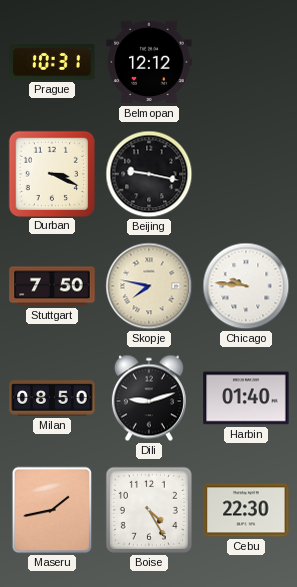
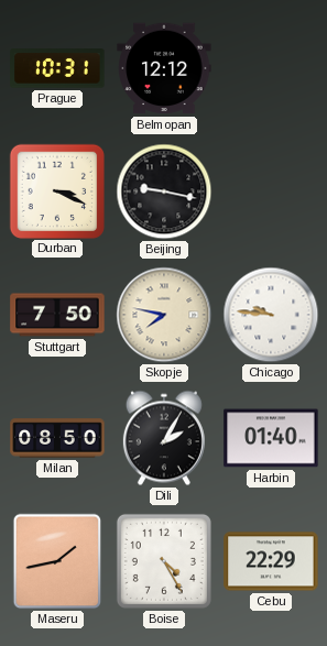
Dili: 9:12 -> 2:05
Cebu: 22:30 -> 22:29
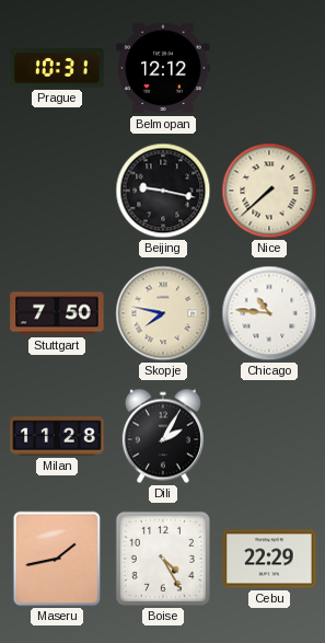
Durban: 3:19 -> none
Nice: none -> 7:38
Chicago: 9:46 -> 10:46
Milan: 08:50 -> 11:28
Harbin: 01:40 -> none
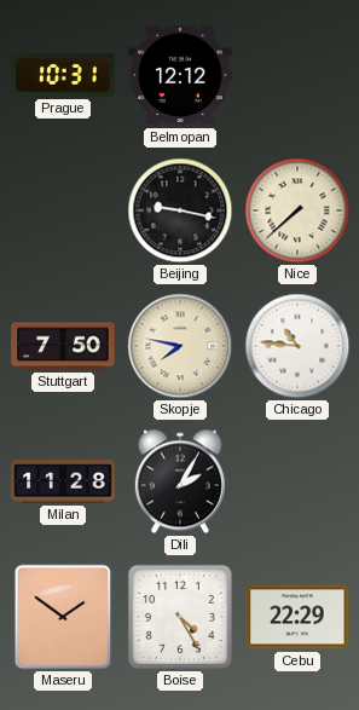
Maseru: 1:43 -> 1:51
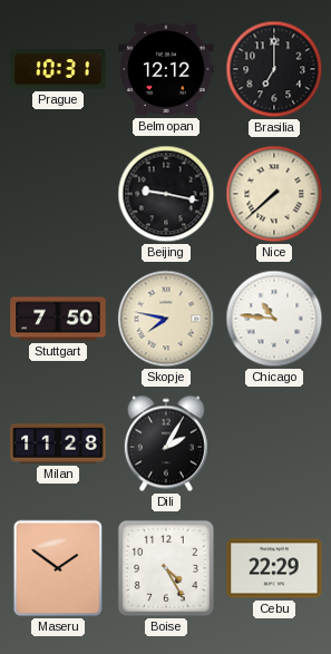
Brasilia: none -> 7:00
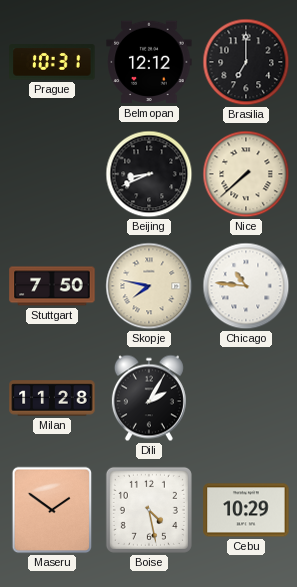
Beijing: 9:17 -> 8:41
Boise: 4:25 -> 4:28
Cebu: 22:29 -> 10:29
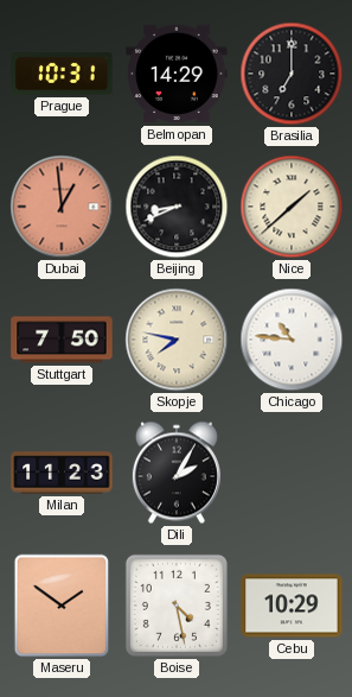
Belmopan: 12:12 -> 14:29
Dubai: none -> 12:59
Nice: 7:38 -> 1:38
Milan: 11:28 -> 11:23
